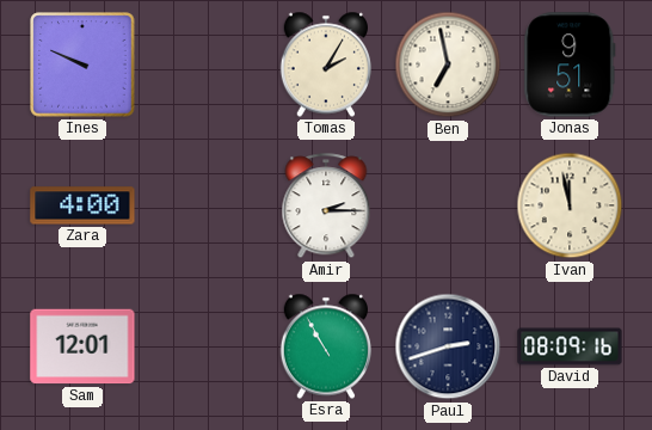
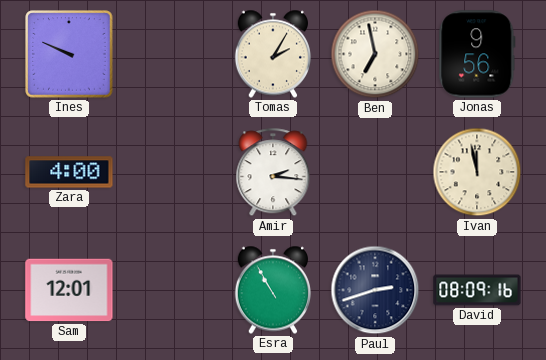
Jonas: 9:51 -> 9:56
Amir: 2:15 -> 2:16
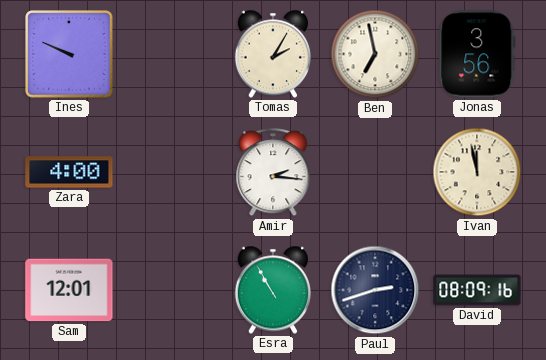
Jonas: 9:56 -> 3:56
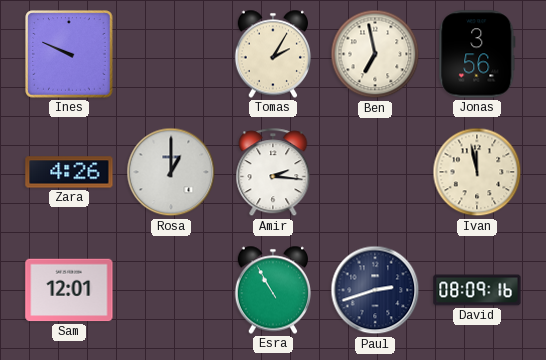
Zara: 4:00 -> 4:26
Rosa: none -> 1:00
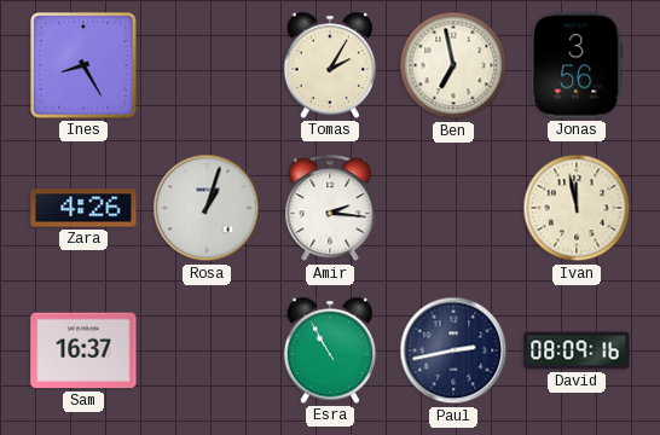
Ines: 9:49 -> 8:25
Rosa: 1:00 -> 1:03
Sam: 12:01 -> 16:37
Paul: 2:42 -> 2:43
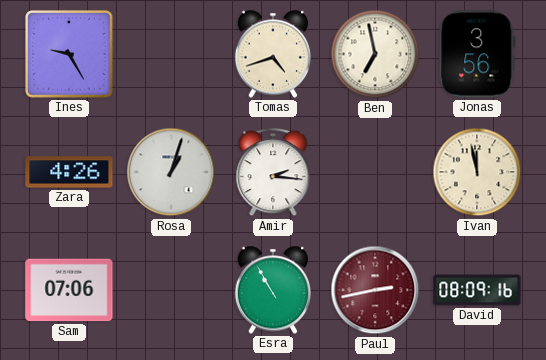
Ines: 8:25 -> 9:25
Tomas: 2:05 -> 4:42
Sam: 16:37 -> 07:06
Paul dial: navy -> burgundy
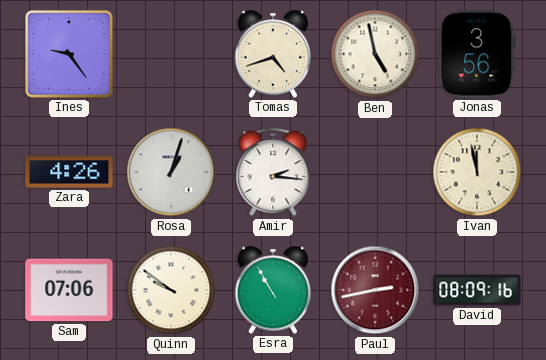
Ines: 9:25 -> 9:24
Ben: 6:58 -> 4:58
Quinn: none -> 9:51
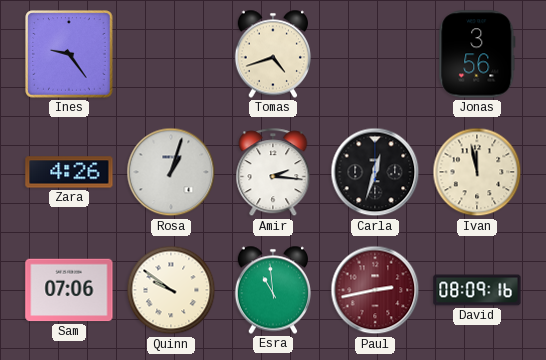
Ben: 4:58 -> none
Carla: none -> 12:33
Esra: 10:55 -> 10:59
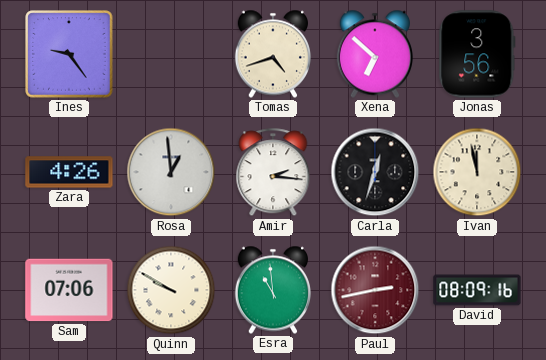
Xena: none -> 6:52
Rosa: 1:03 -> 12:59
Quinn: 9:51 -> 9:50
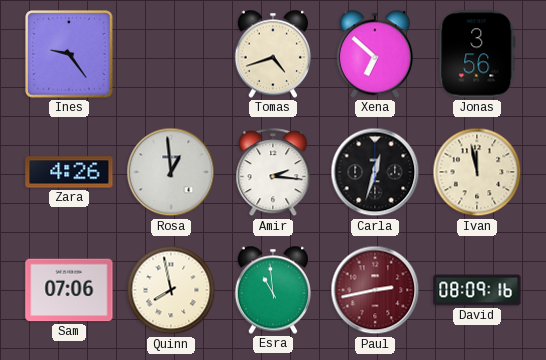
Quinn: 9:50 -> 7:58
